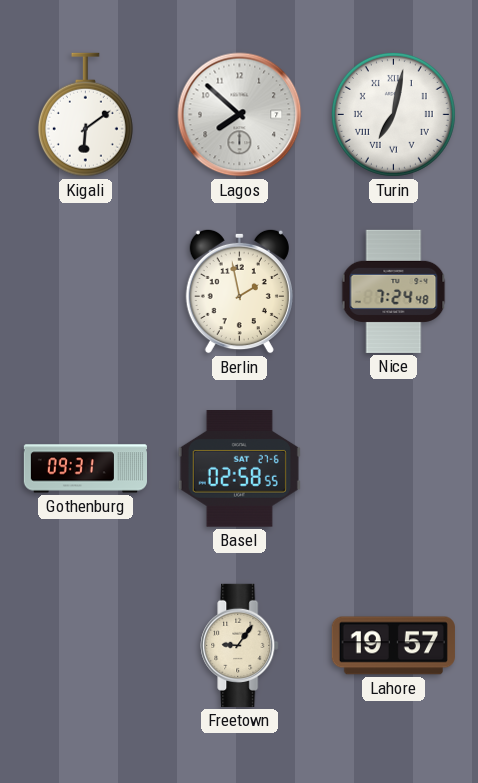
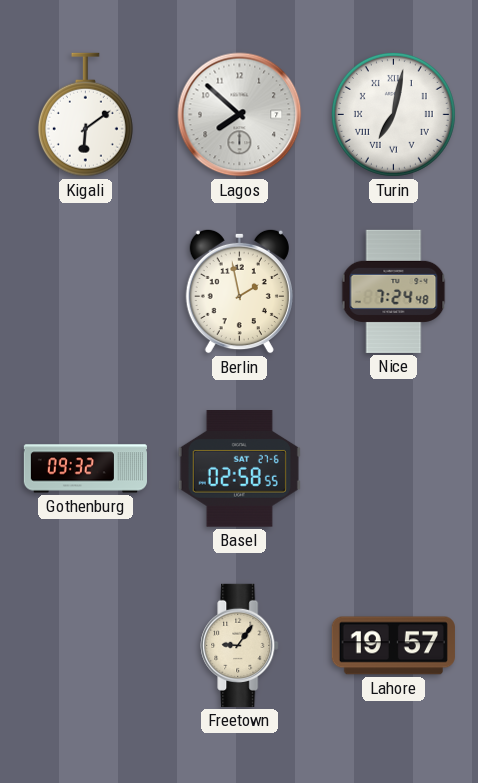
Gothenburg: 09:31 -> 09:32
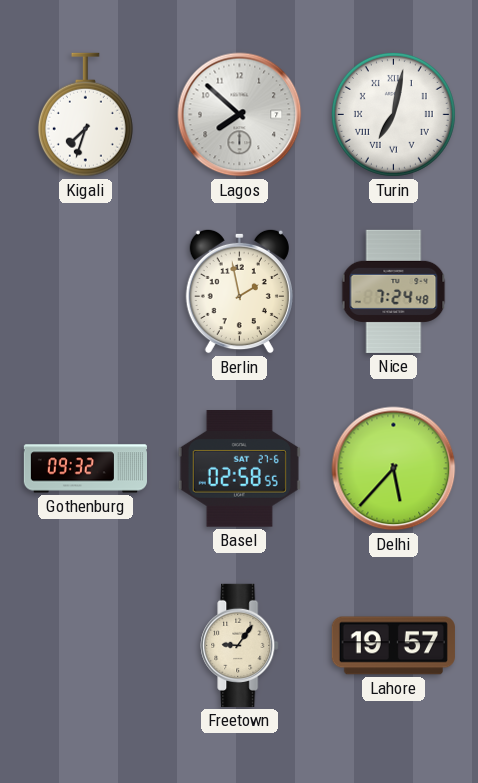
Kigali: 6:09 -> 7:33
Delhi: none -> 5:37
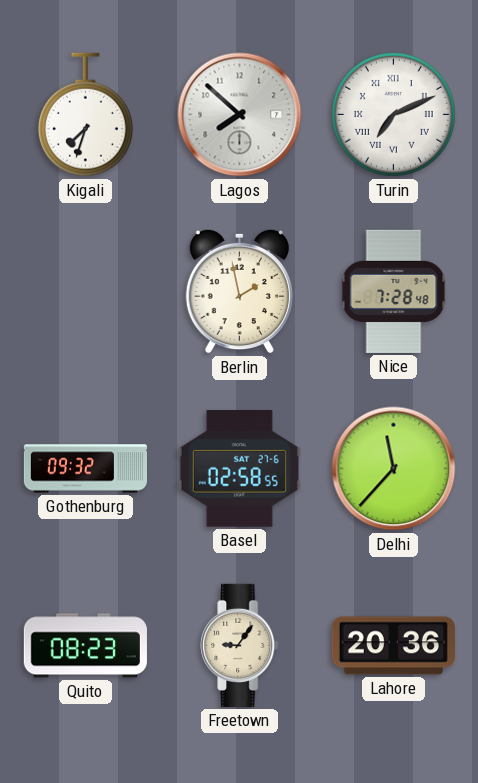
Turin: 7:02 -> 7:11
Nice: 7:24 -> 7:28
Delhi: 5:37 -> 11:37
Quito: none -> 08:23
Lahore: 19:57 -> 20:36
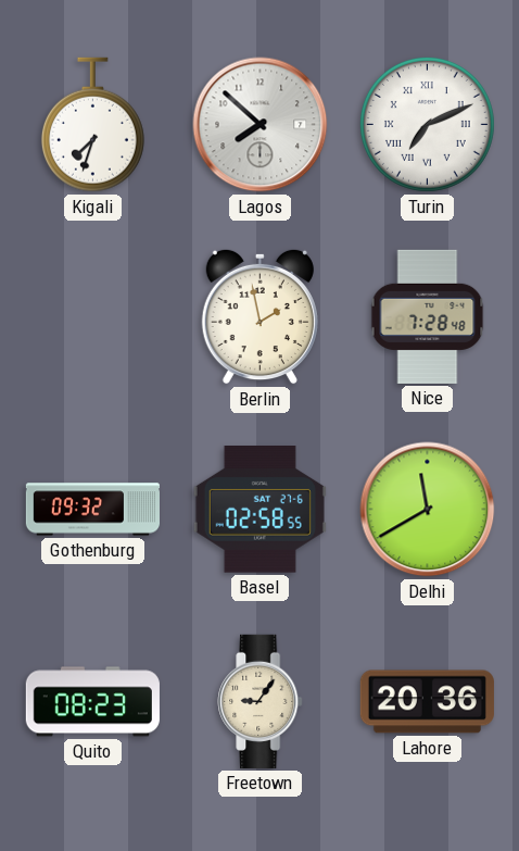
Delhi: 11:37 -> 11:40
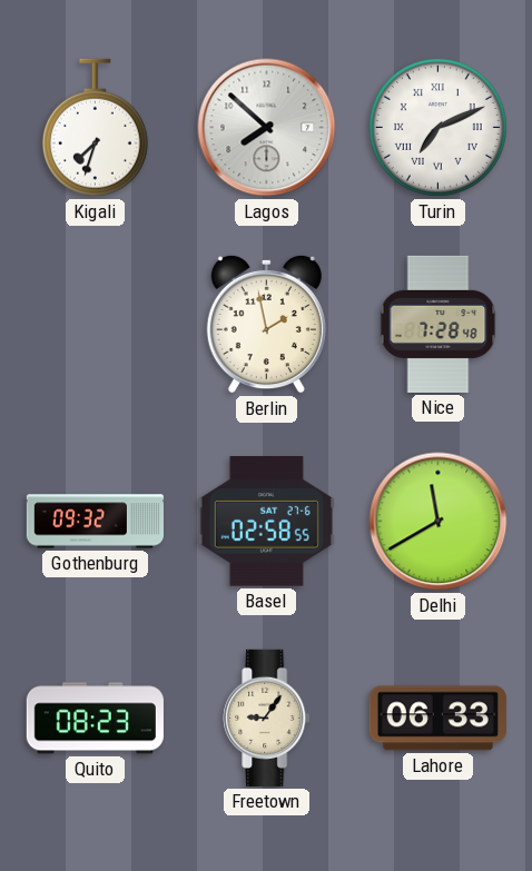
Lahore: 20:36 -> 06:33
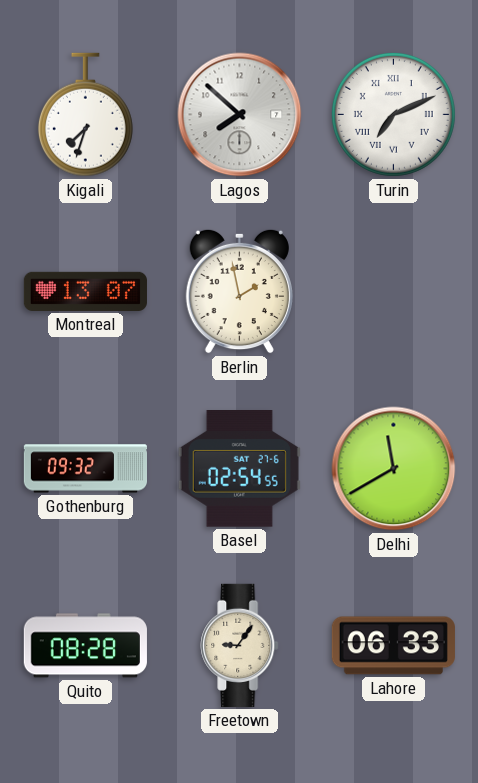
Montreal: none -> 13:07
Nice: 7:28 -> none
Basel: 02:58 -> 02:54
Quito: 08:23 -> 08:28
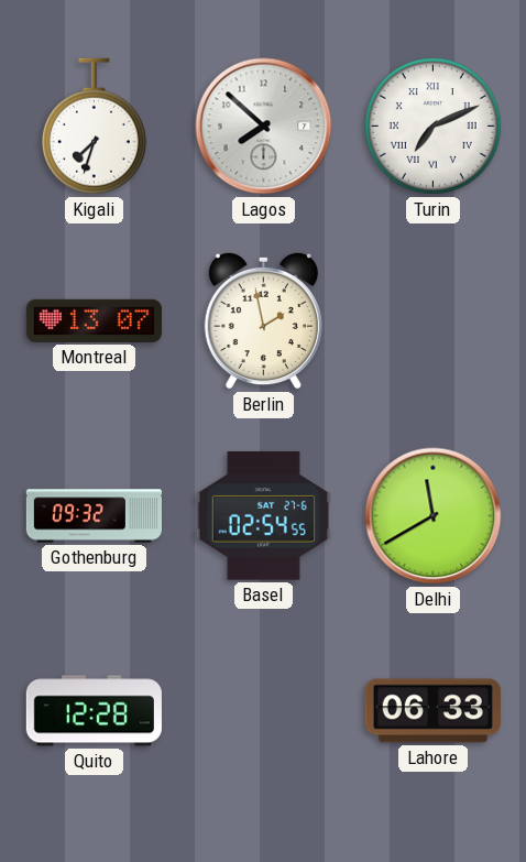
Quito: 08:28 -> 12:28
Freetown: 9:06 -> none
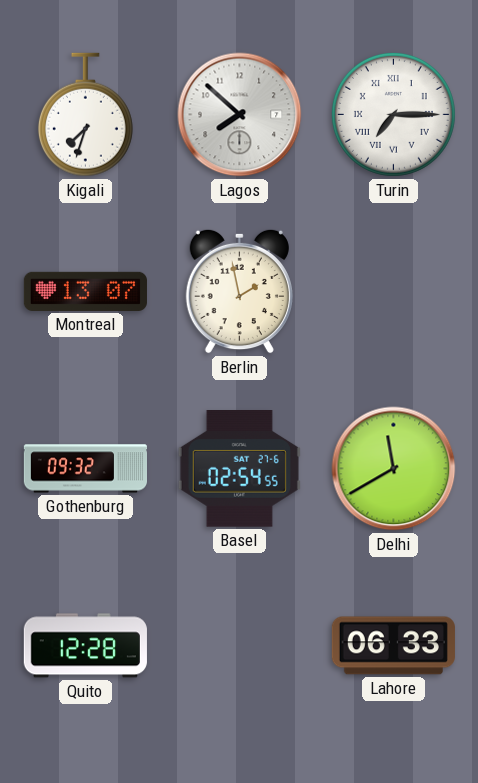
Turin: 7:11 -> 7:15
